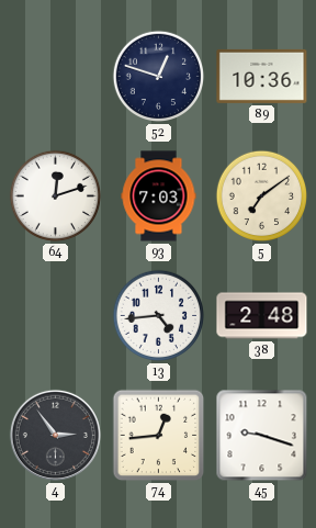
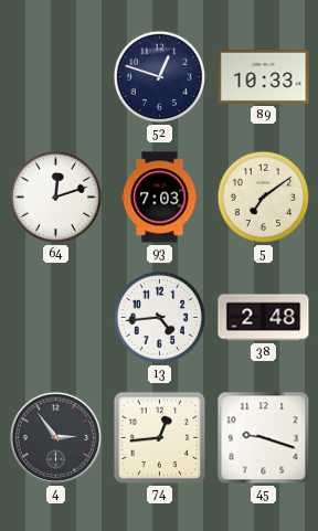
89: 10:36 -> 10:33
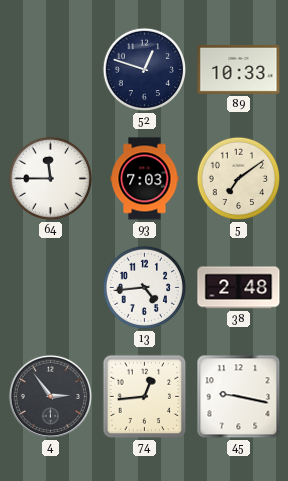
64: 12:12 -> 11:45
45: 9:18 -> 9:17
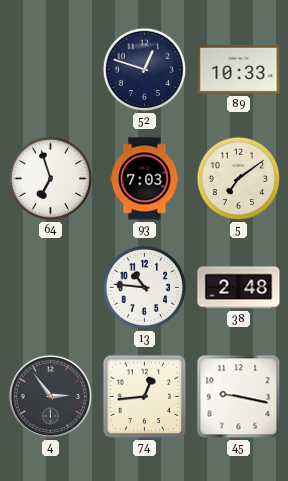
64: 11:45 -> 6:57
13: 4:44 -> 10:46
